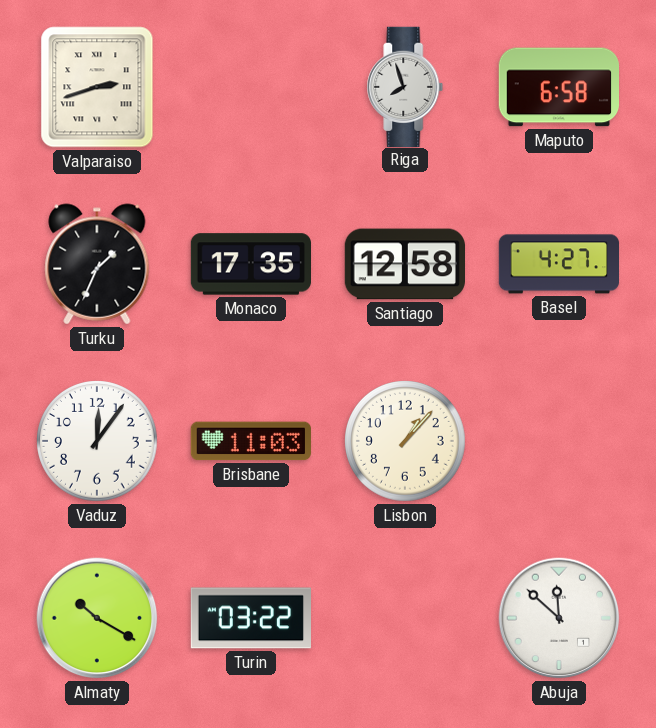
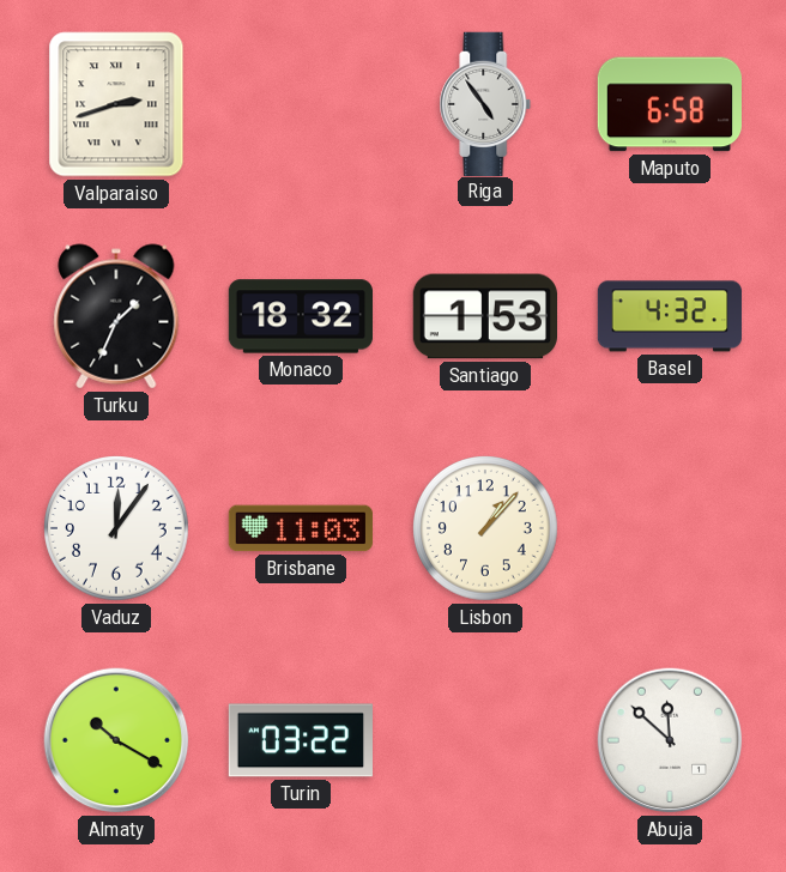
Riga: 7:57 -> 4:54
Monaco: 17:35 -> 18:32
Santiago: 12:58 -> 1:53
Basel: 4:27 -> 4:32
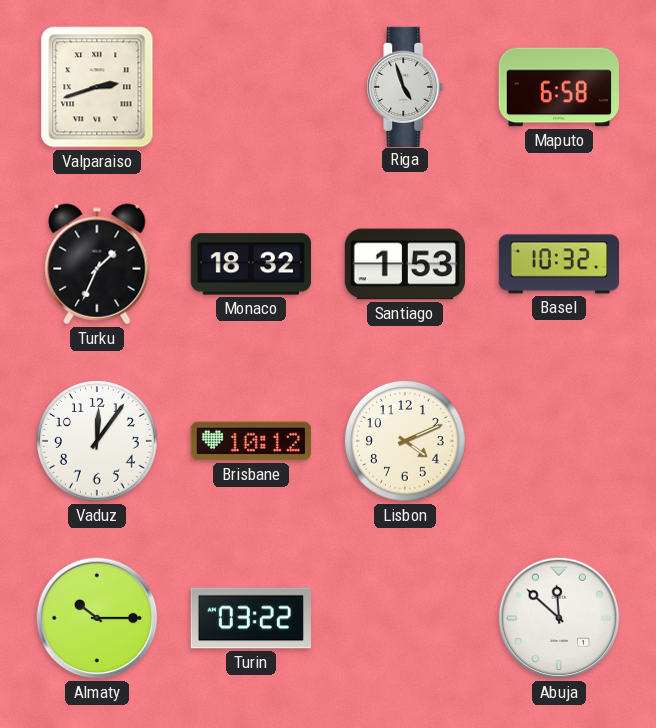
Riga: 4:54 -> 4:57
Basel: 4:32 -> 10:32
Brisbane: 11:03 -> 10:12
Lisbon: 1:07 -> 4:11
Almaty: 10:20 -> 10:15
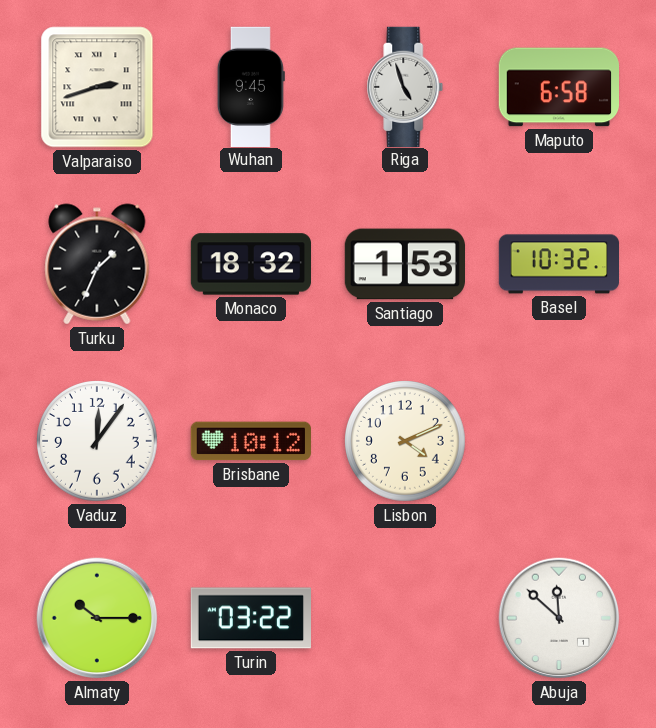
Wuhan: none -> 9:45
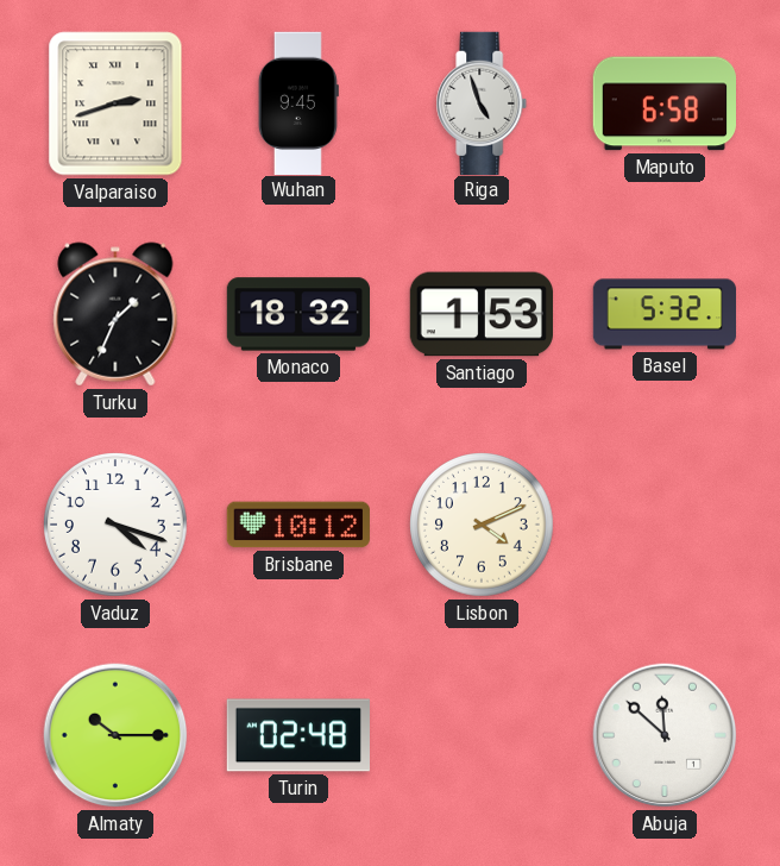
Basel: 10:32 -> 5:32
Vaduz: 12:06 -> 4:18
Turin: 03:22 -> 02:48
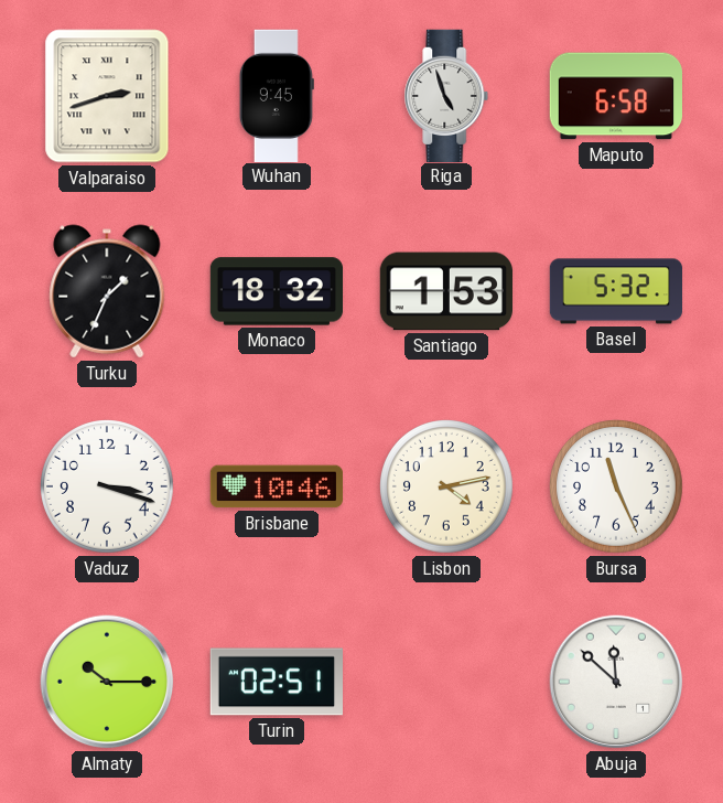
Vaduz: 4:18 -> 3:18
Brisbane: 10:12 -> 10:46
Lisbon: 4:11 -> 4:13
Bursa: none -> 11:26
Turin: 02:48 -> 02:51
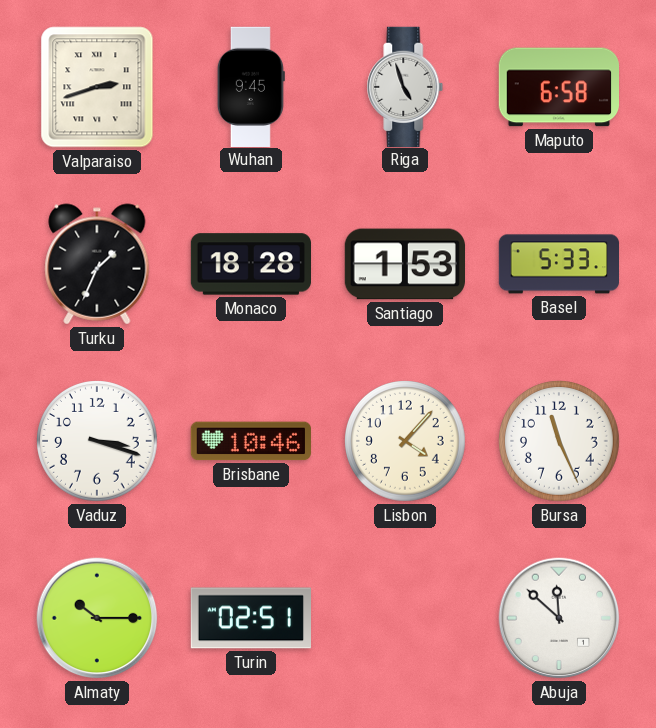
Monaco: 18:32 -> 18:28
Basel: 5:32 -> 5:33
Lisbon: 4:13 -> 4:07
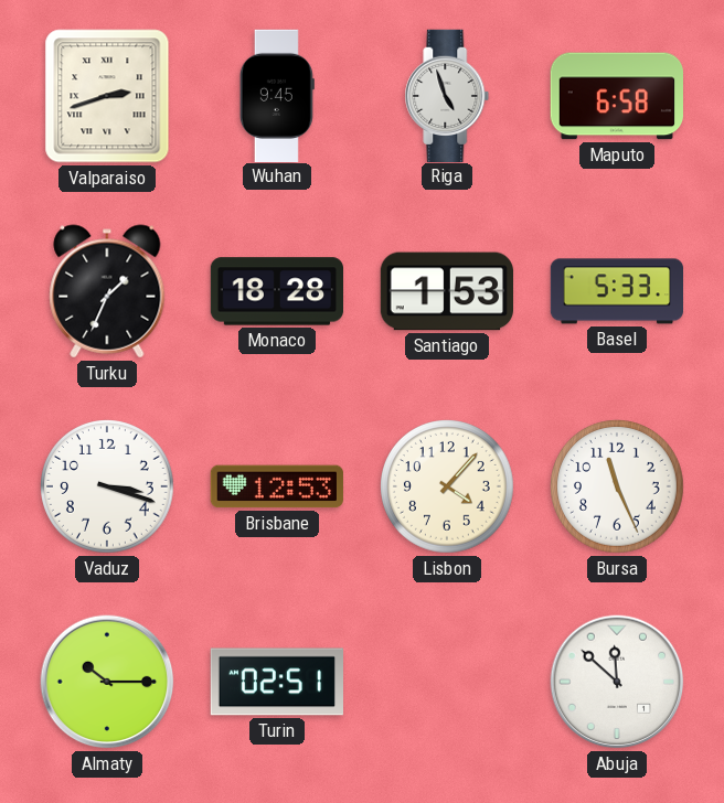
Brisbane: 10:46 -> 12:53
